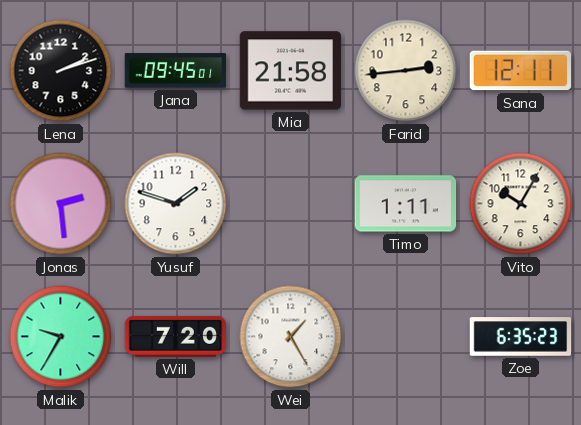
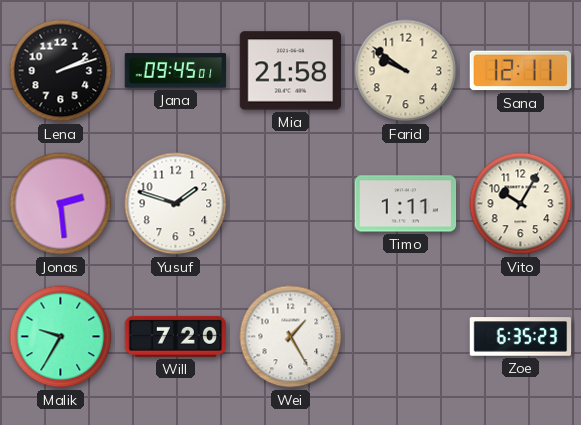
Farid: 2:44 -> 9:51
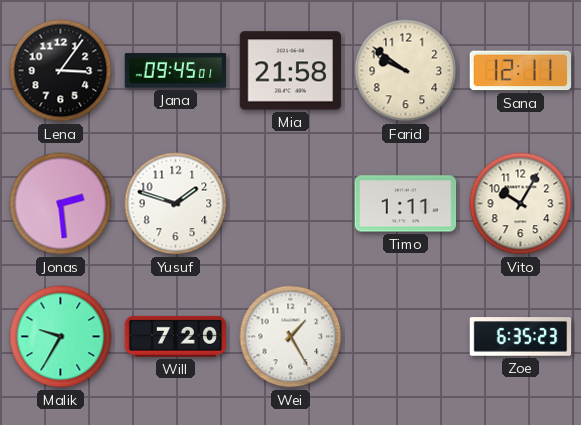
Lena: 2:12 -> 3:06
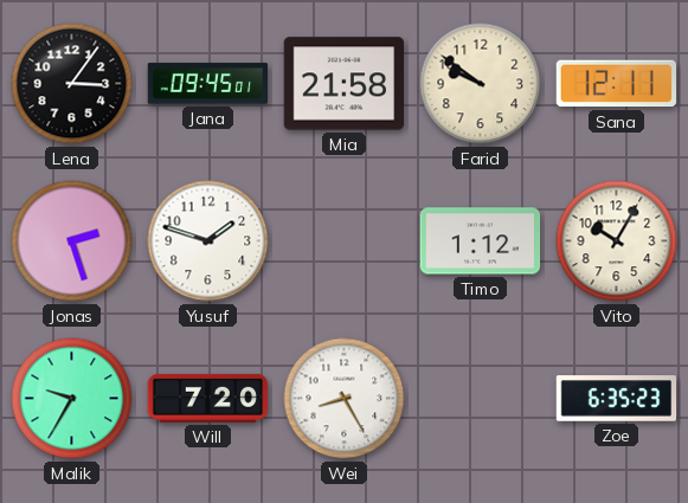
Jonas: 2:29 -> 2:27
Timo: 1:11 -> 1:12
Wei: 1:25 -> 8:25
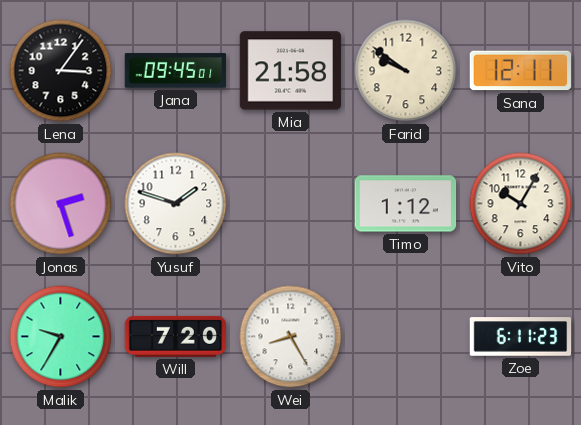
Zoe: 6:35 -> 6:11
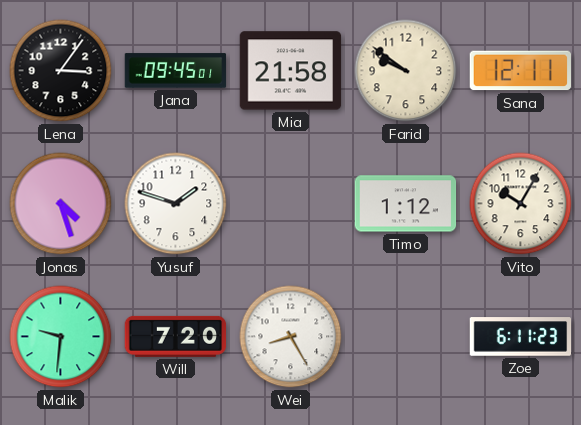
Jonas: 2:27 -> 4:27
Malik: 9:35 -> 9:31
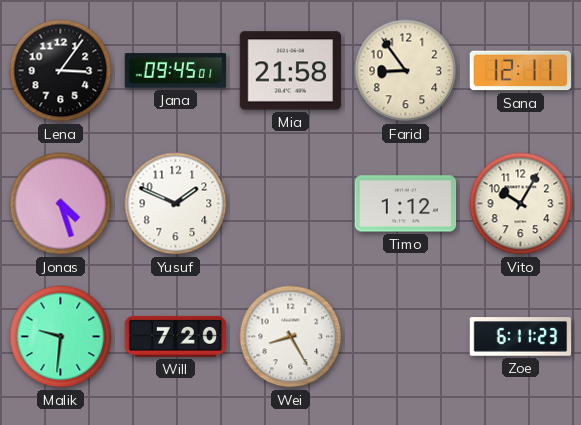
Farid: 9:51 -> 8:54
Yusuf: 1:48 -> 1:49
